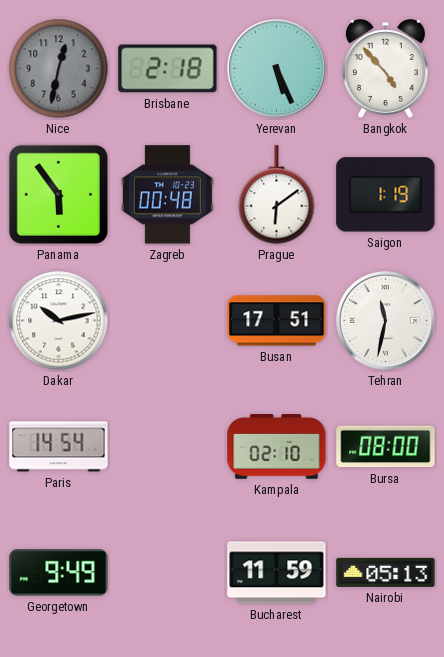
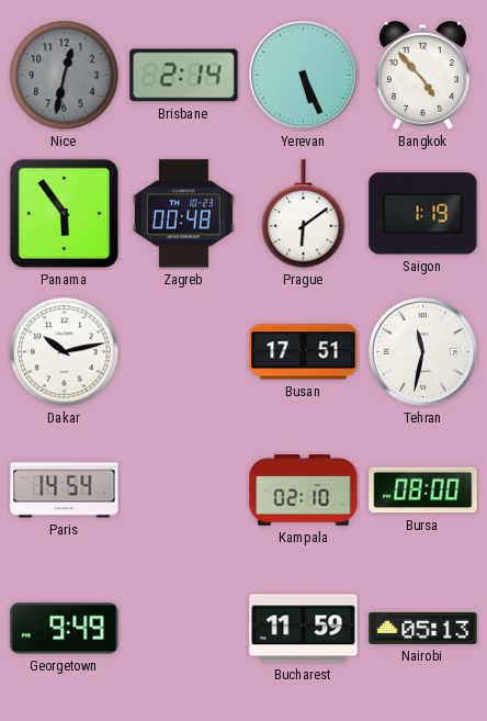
Brisbane: 2:18 -> 2:14
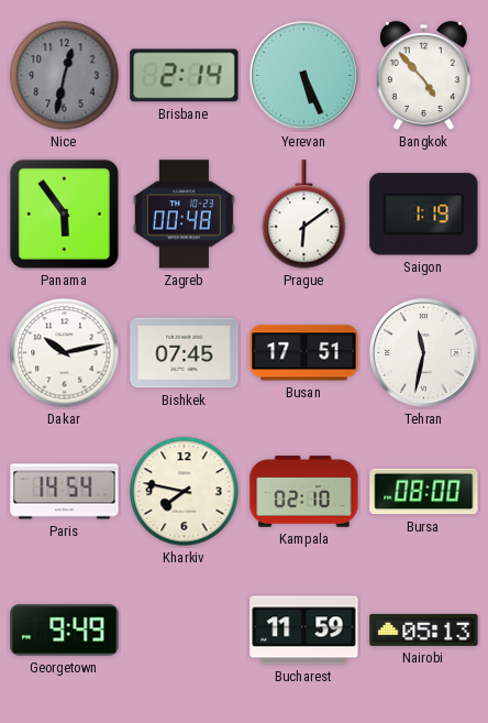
Bishkek: none -> 07:45
Kharkiv: none -> 7:47
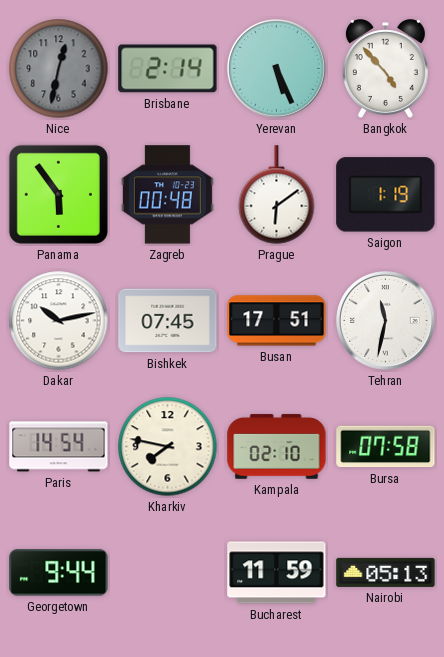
Bursa: 08:00 -> 07:58
Georgetown: 9:49 -> 9:44
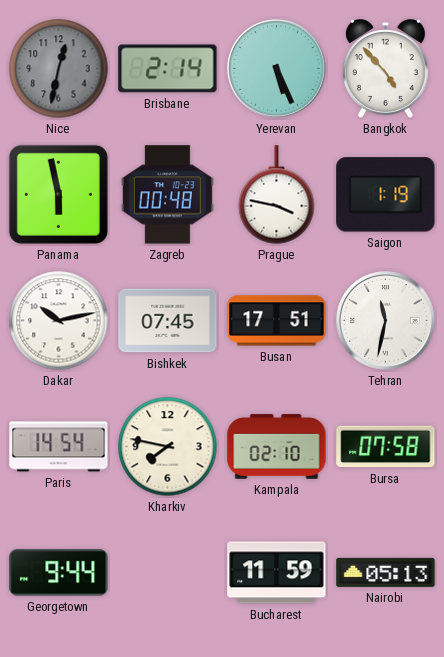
Panama: 5:54 -> 5:58
Prague: 6:09 -> 3:47
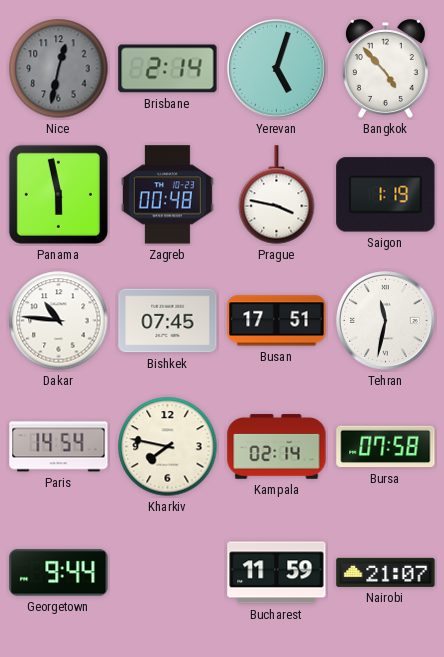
Yerevan: 5:26 -> 5:03
Dakar: 10:13 -> 10:46
Kampala: 02:10 -> 02:14
Nairobi: 05:13 -> 21:07
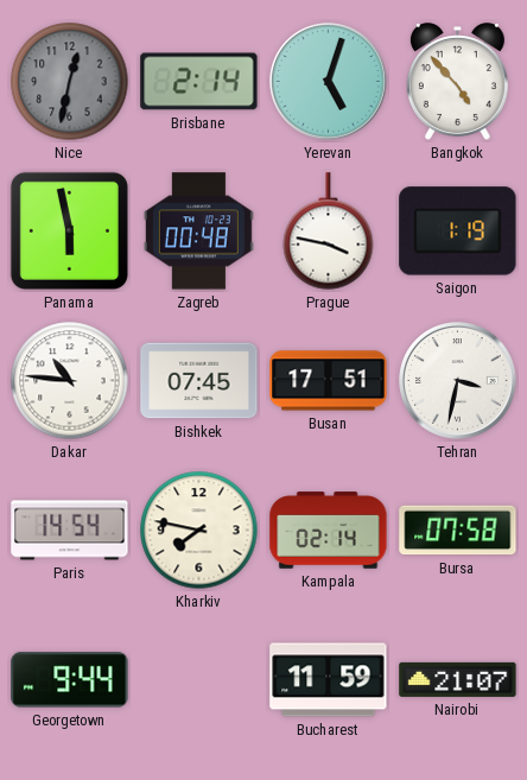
Tehran: 11:32 -> 3:32
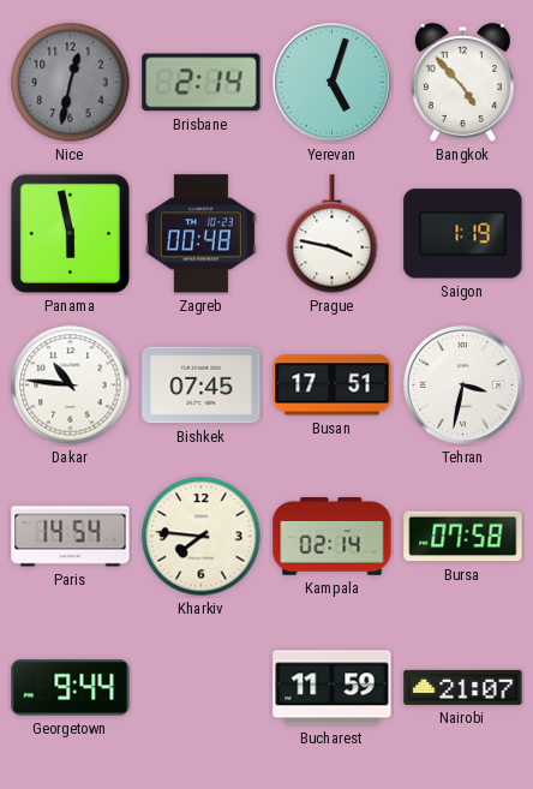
Kharkiv: 7:47 -> 7:46
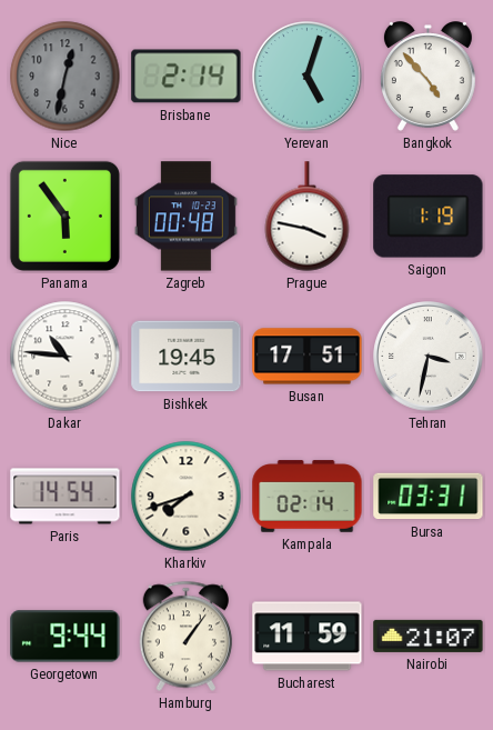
Panama: 5:58 -> 5:54
Bishkek: 07:45 -> 19:45
Kharkiv: 7:46 -> 7:42
Bursa: 07:58 -> 03:31
Hamburg: none -> 1:06
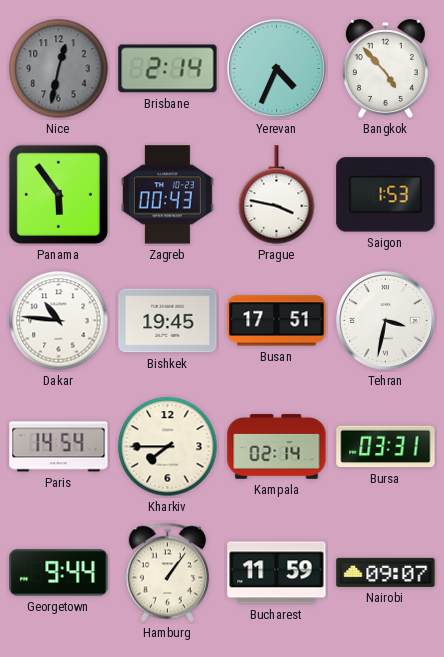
Yerevan: 5:03 -> 4:34
Zagreb: 00:48 -> 00:43
Saigon: 1:19 -> 1:53
Kharkiv: 7:42 -> 7:45
Nairobi: 21:07 -> 09:07
